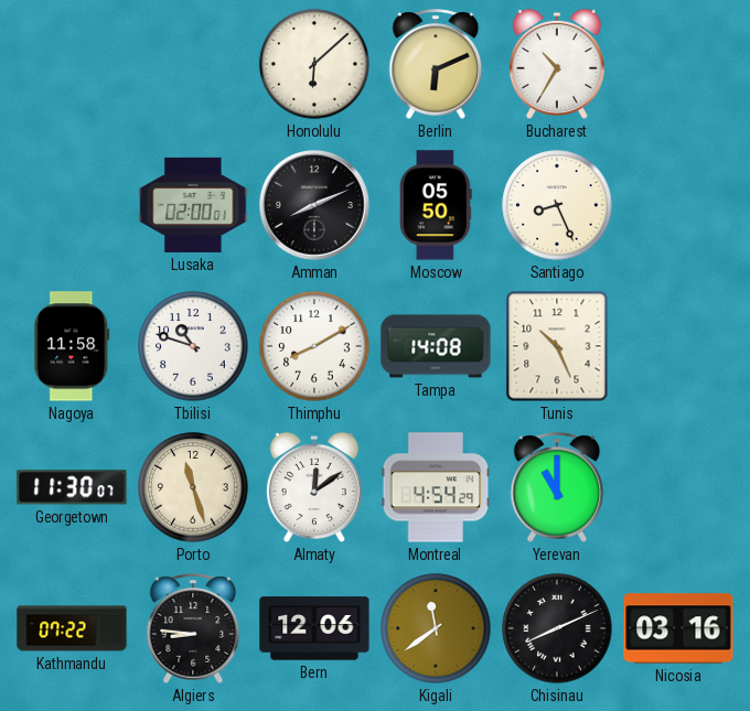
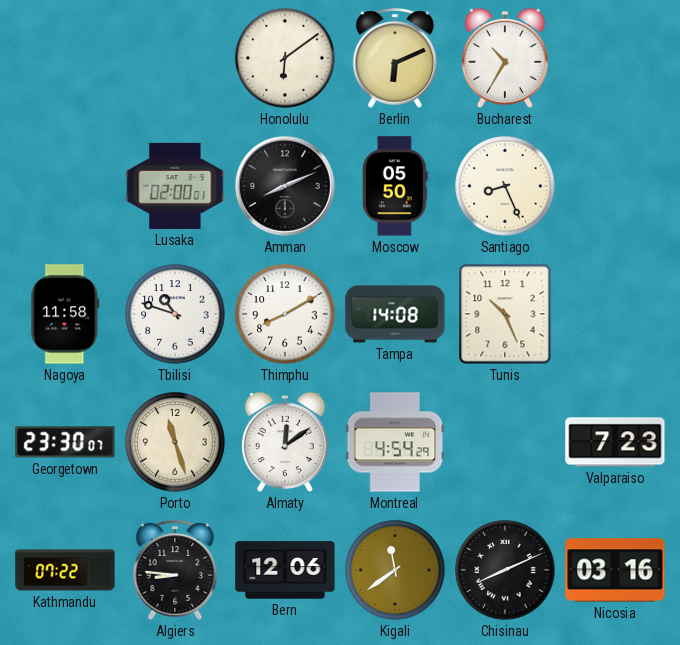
Honolulu: 6:08 -> 6:09
Georgetown: 11:30 -> 23:30
Yerevan: 11:00 -> none
Valparaiso: none -> 7:23
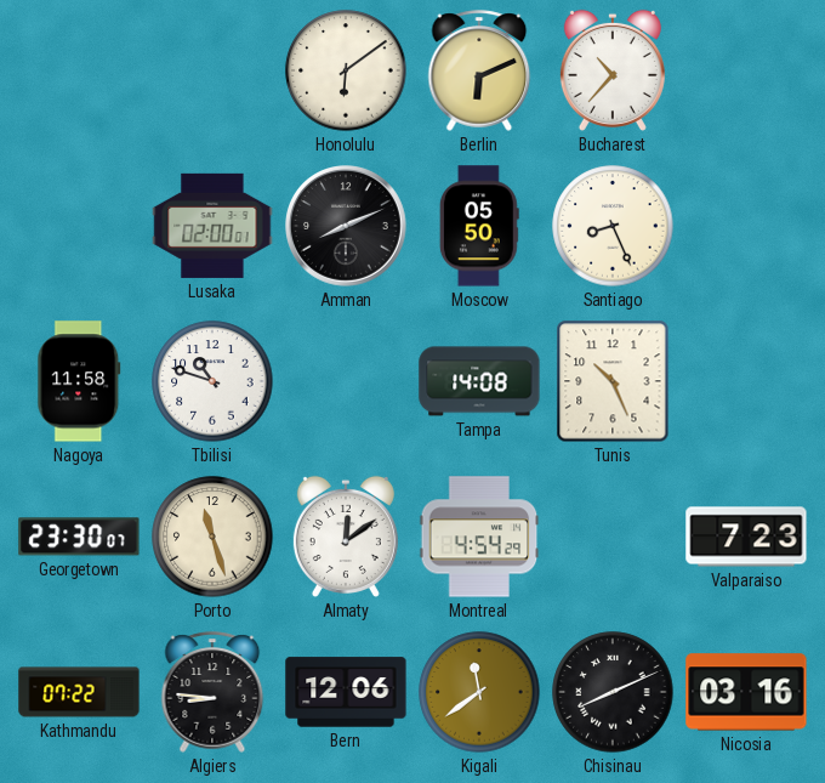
Bucharest: 10:35 -> 10:37
Thimphu: 8:10 -> none
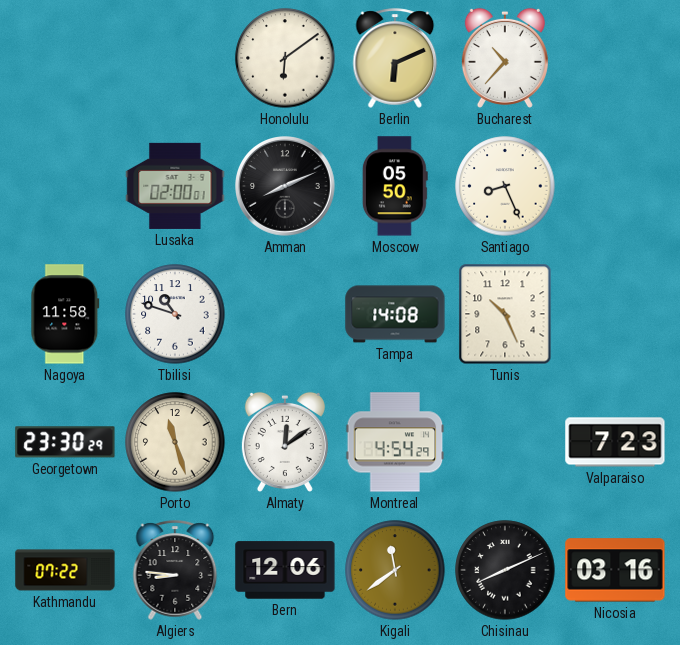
Georgetown: 23:30:07 -> 23:30:29
